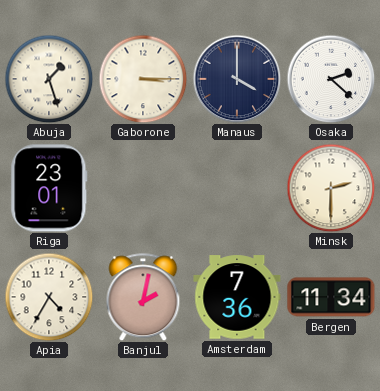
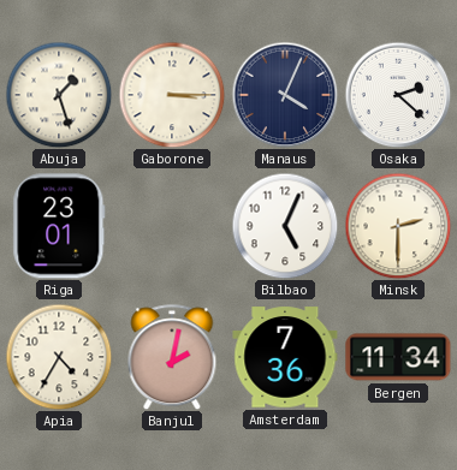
Manaus: 4:00 -> 4:04
Bilbao: none -> 5:04
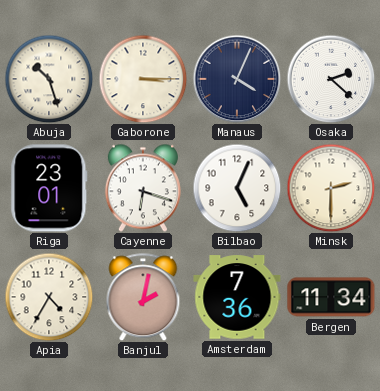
Abuja: 1:27 -> 10:27
Cayenne: none -> 6:18
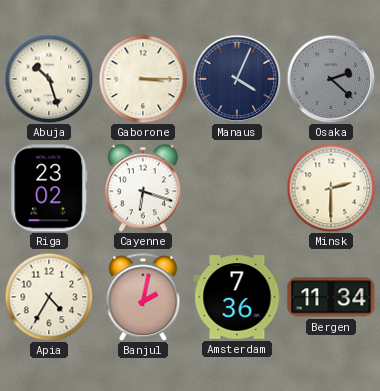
Osaka dial: white -> grey
Riga: 23:01 -> 23:02
Bilbao: 5:04 -> none
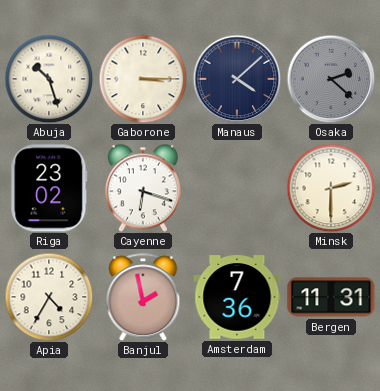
Manaus: 4:04 -> 4:08
Banjul: 2:02 -> 1:58
Bergen: 11:34 -> 11:31
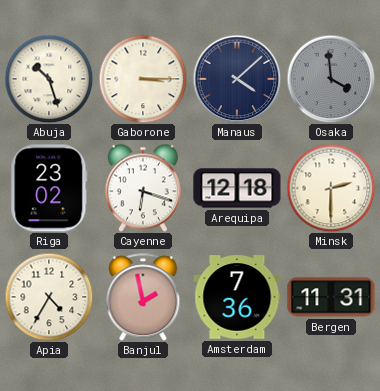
Osaka: 2:22 -> 3:59
Arequipa: none -> 12:18
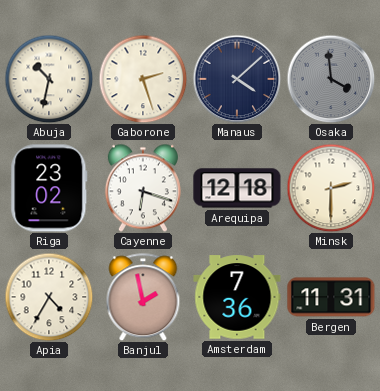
Abuja: 10:27 -> 10:32
Gaborone: 3:15 -> 2:27
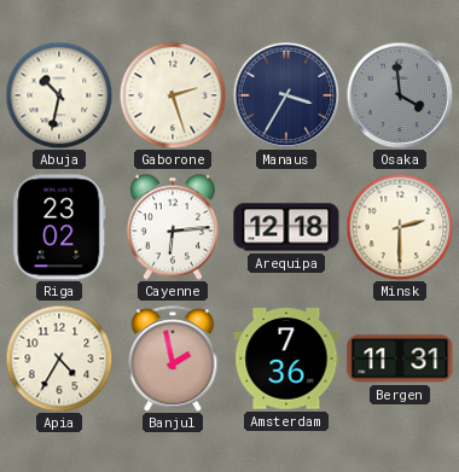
Manaus: 4:08 -> 3:35
Cayenne: 6:18 -> 6:14
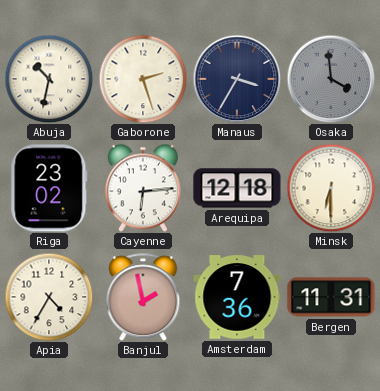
Minsk: 2:30 -> 6:30
